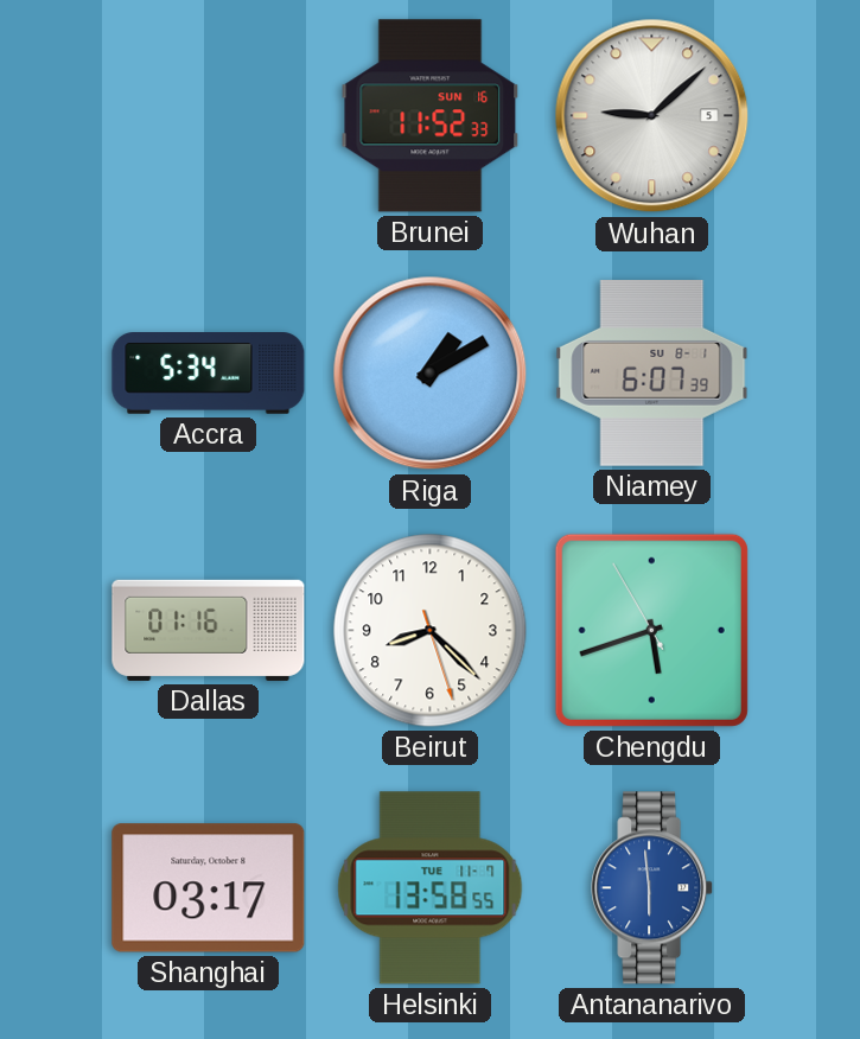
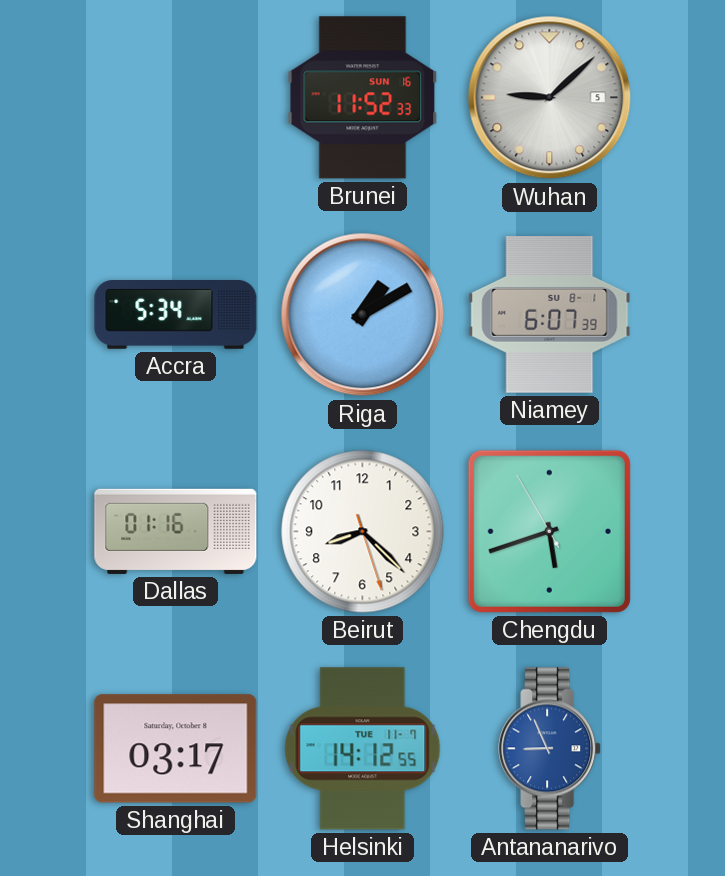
Helsinki: 13:58 -> 14:12
Antananarivo: 5:59 -> 8:56
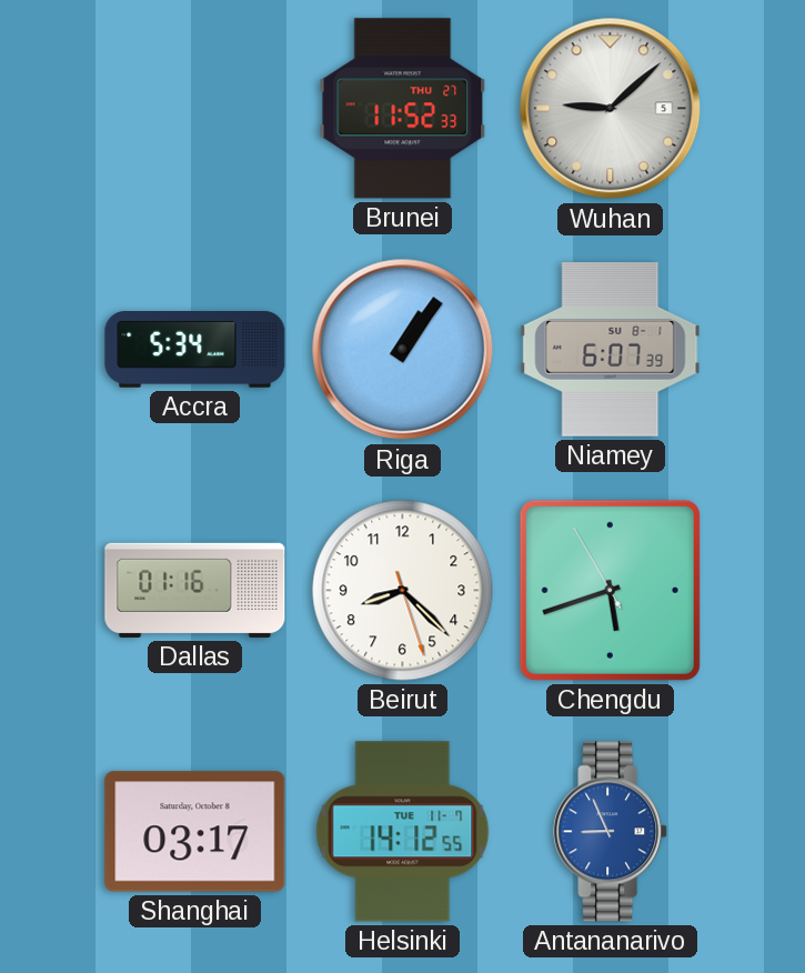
Brunei date: SUN 16 -> THU 27
Riga: 1:10 -> 1:06
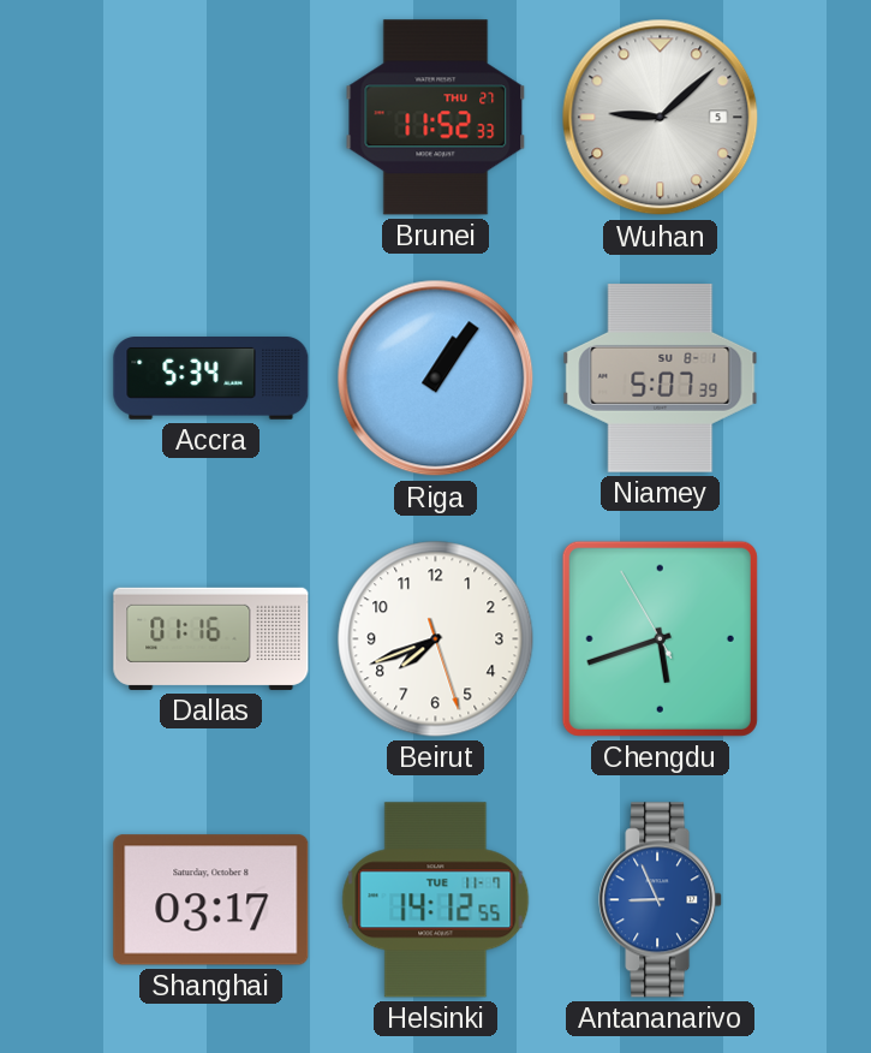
Niamey: 6:07 -> 5:07
Beirut: 8:22 -> 7:41
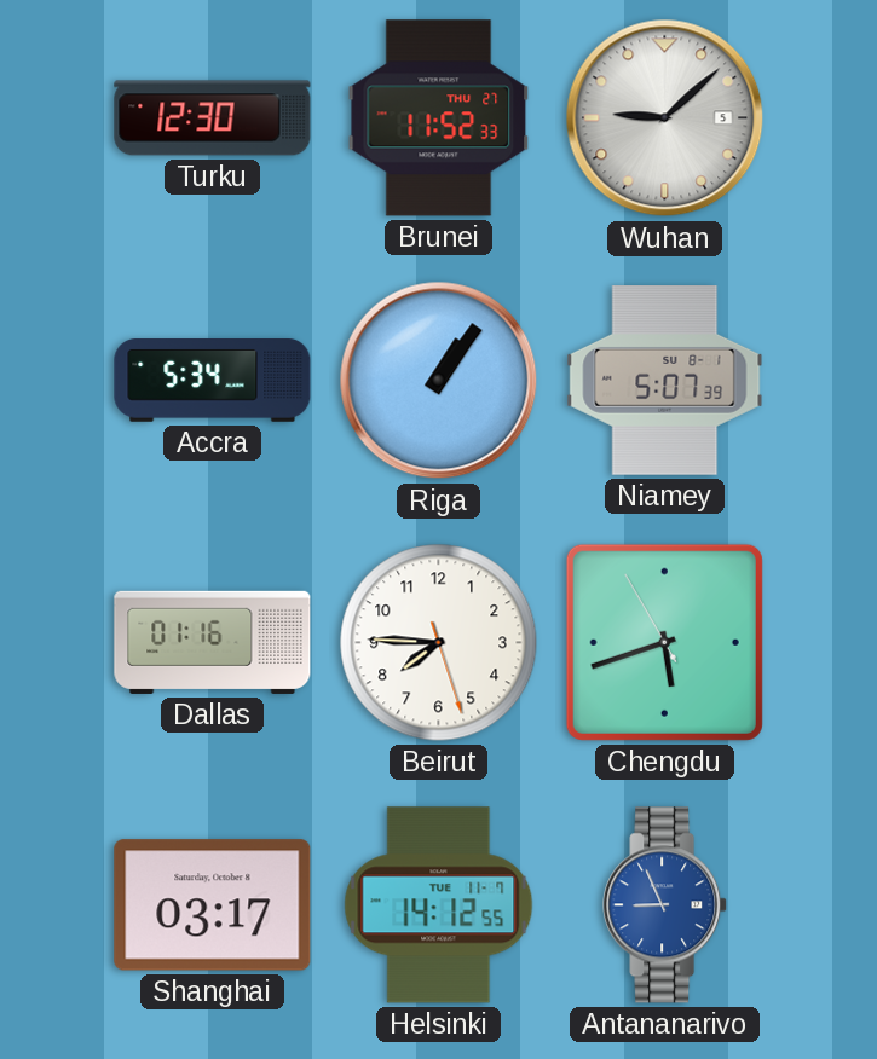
Turku: none -> 12:30
Beirut: 7:41 -> 7:45
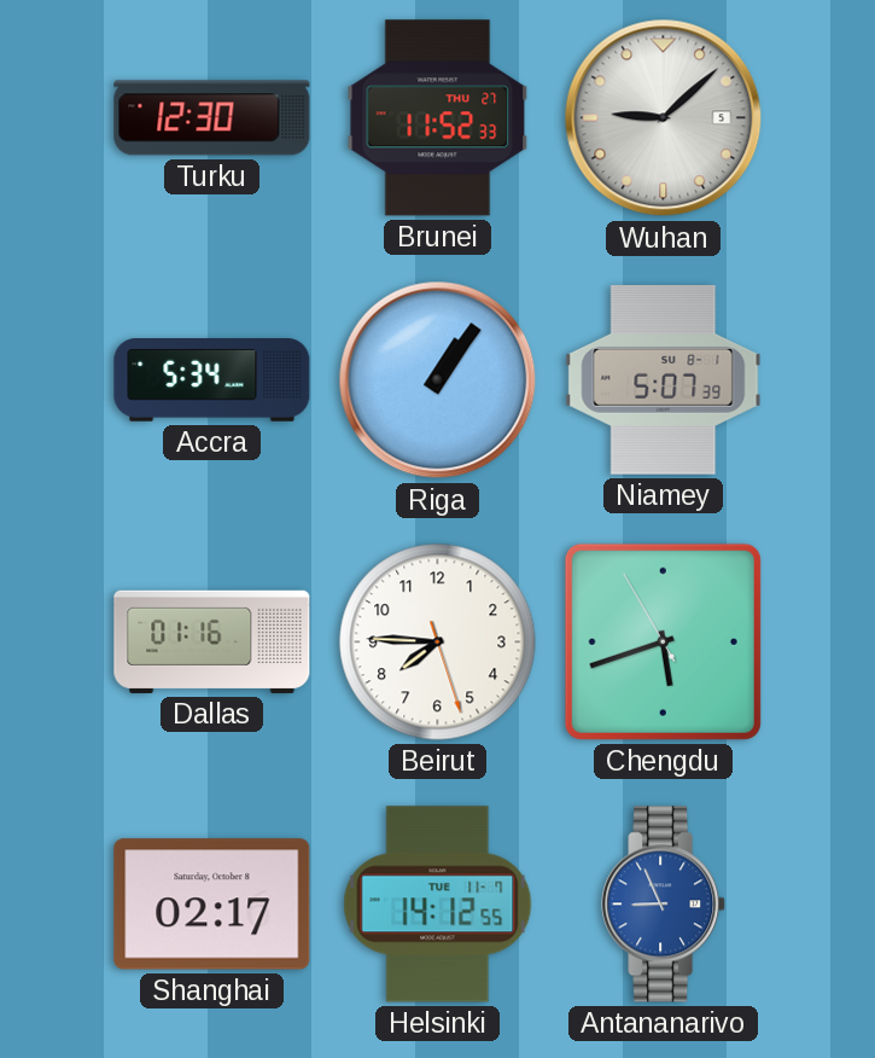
Shanghai: 03:17 -> 02:17
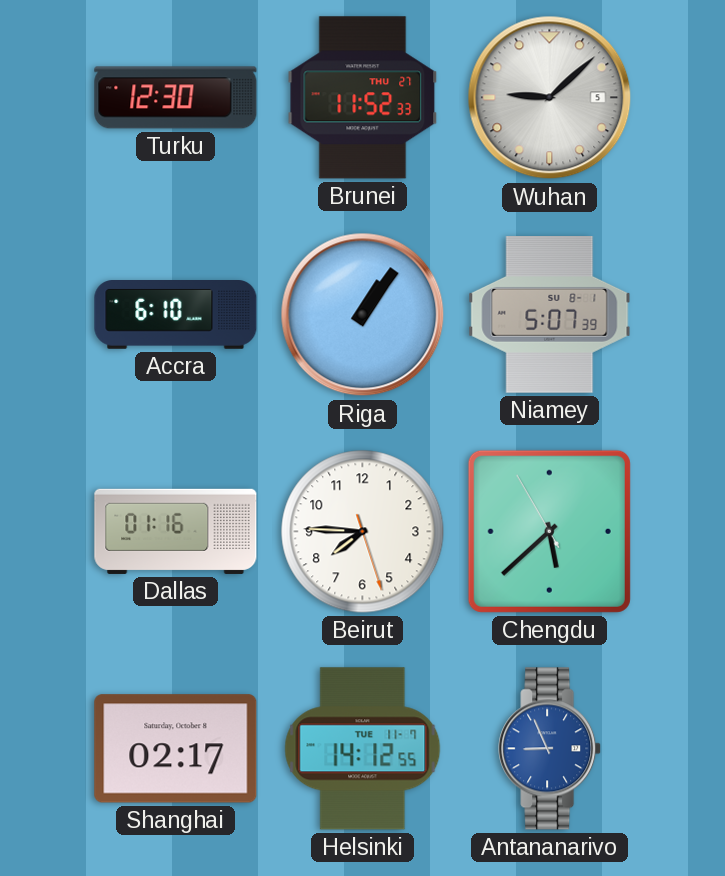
Accra: 5:34 -> 6:10
Chengdu: 5:41 -> 5:37
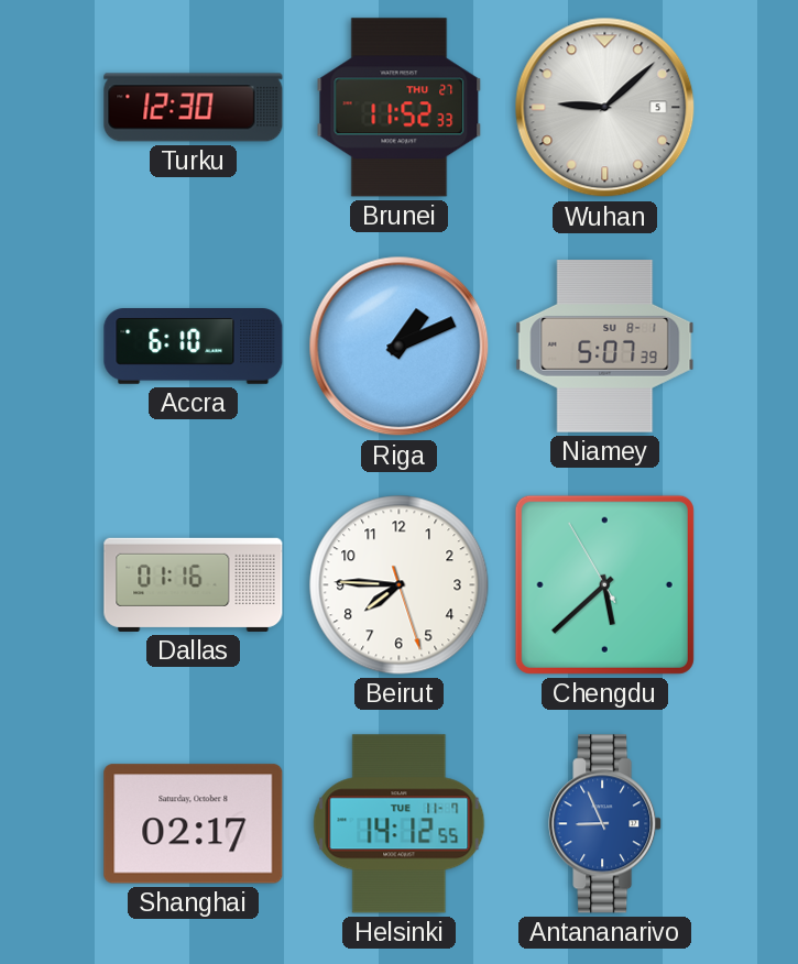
Riga: 1:06 -> 1:11
